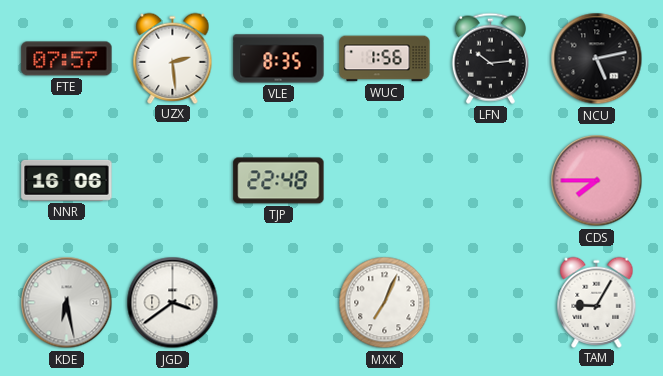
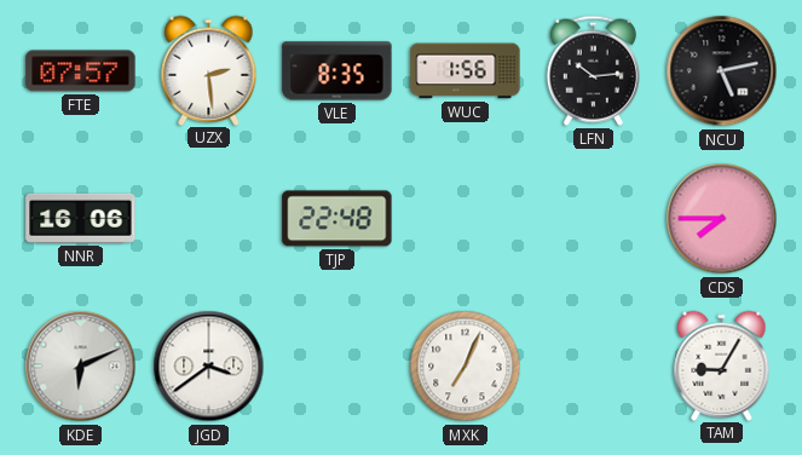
KDE: 6:28 -> 6:11
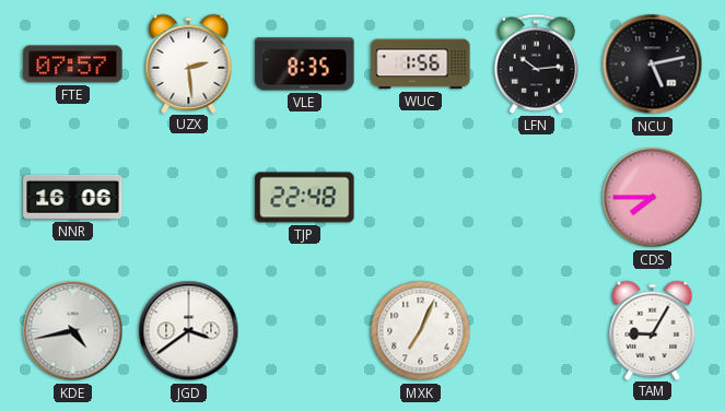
KDE: 6:11 -> 4:43
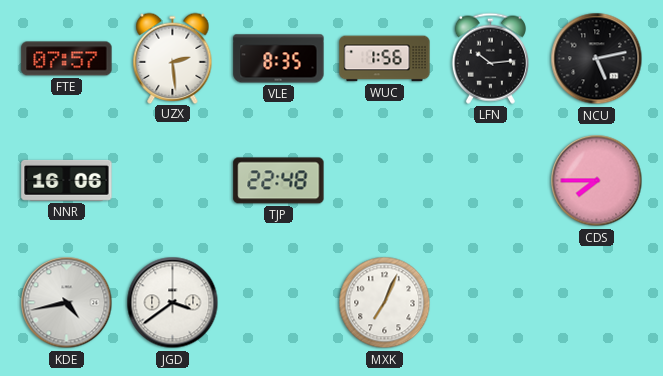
TAM: 9:05 -> none
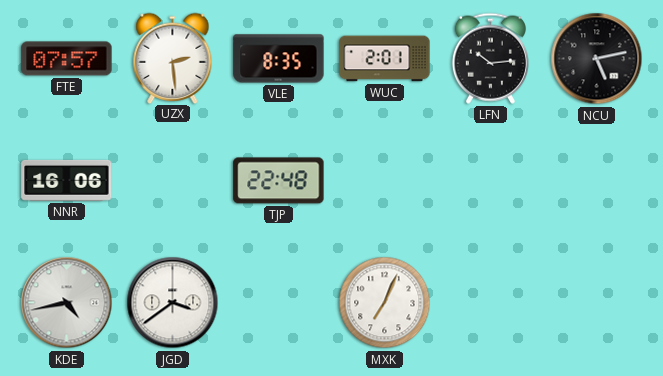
WUC: 1:56 -> 2:01
CDS: 7:45 -> none
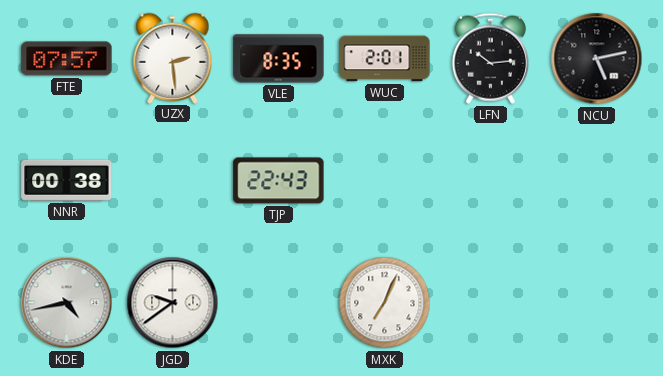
NNR: 16:06 -> 00:38
TJP: 22:48 -> 22:43
JGD: 3:39 -> 9:39
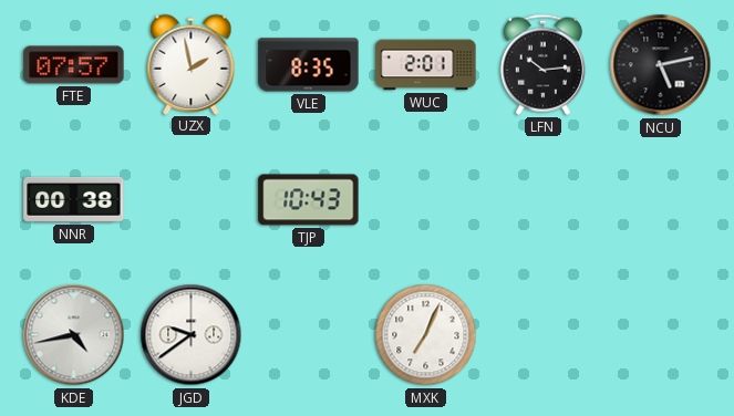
UZX: 2:29 -> 1:58
TJP: 22:43 -> 10:43
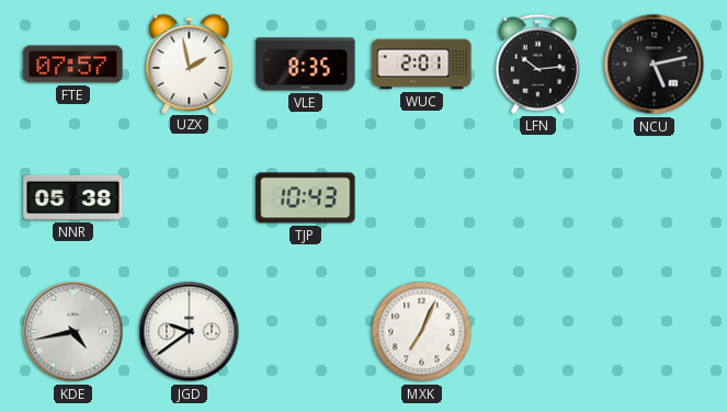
NNR: 00:38 -> 05:38
